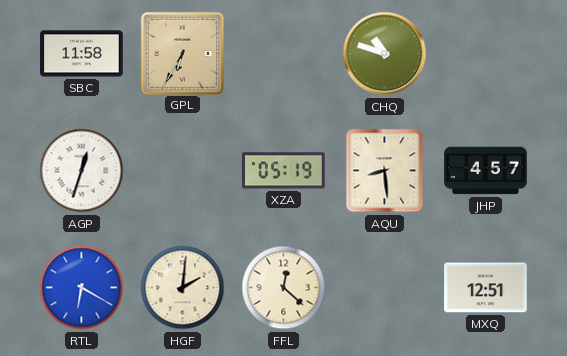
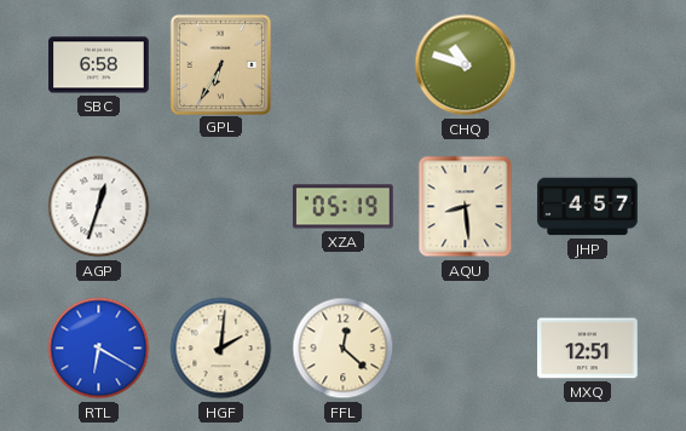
SBC: 11:58 -> 6:58
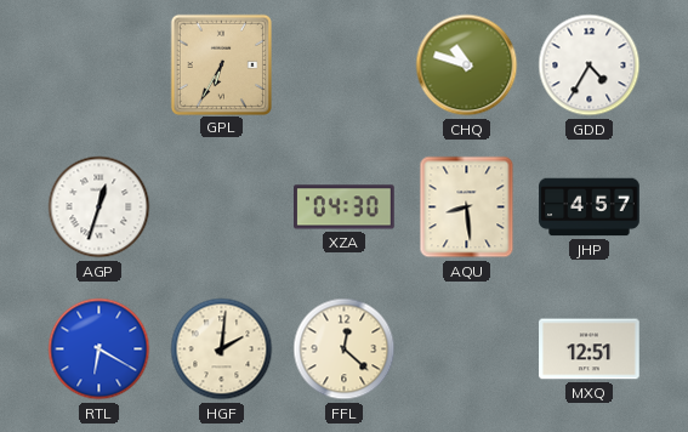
SBC: 6:58 -> none
GDD: none -> 4:35
XZA: 05:19 -> 04:30
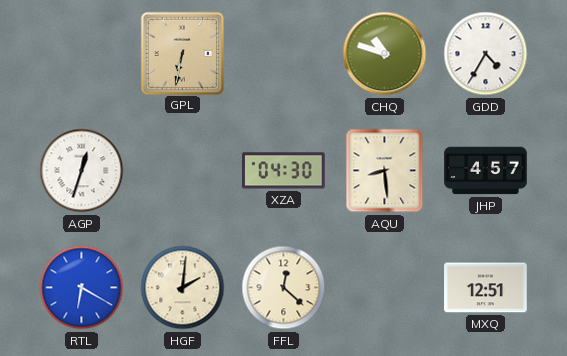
GPL: 6:35 -> 6:32
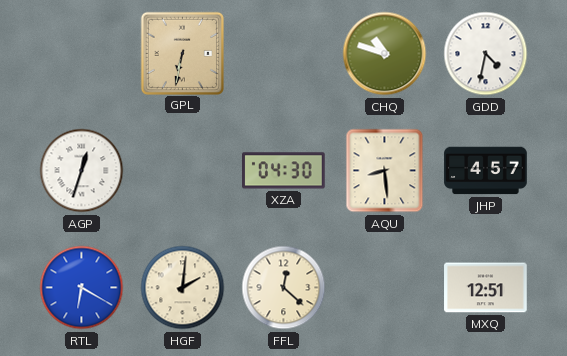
GDD: 4:35 -> 4:32
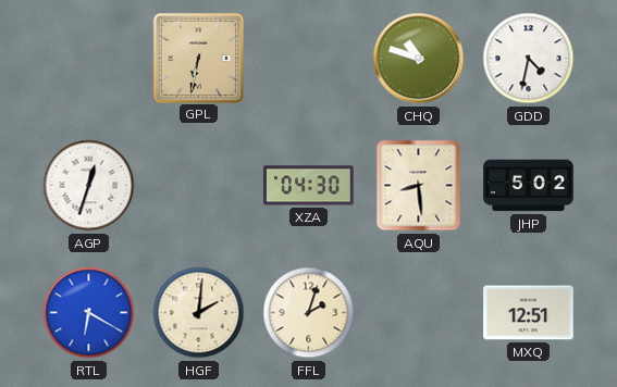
JHP: 4:57 -> 5:02
FFL: 12:22 -> 2:03
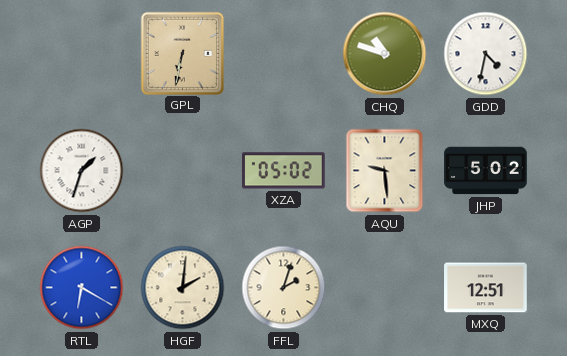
AGP: 12:33 -> 1:33
XZA: 04:30 -> 05:02
AQU: 8:29 -> 9:29
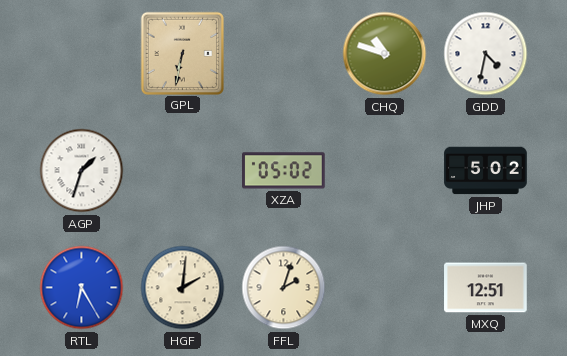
AQU: 9:29 -> none
RTL: 6:20 -> 6:25
